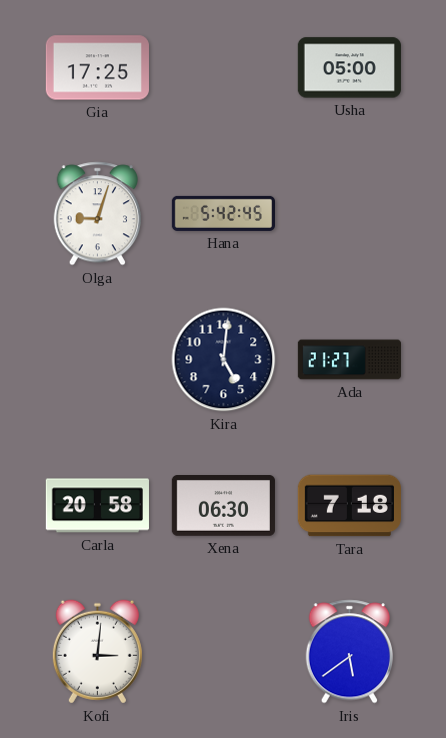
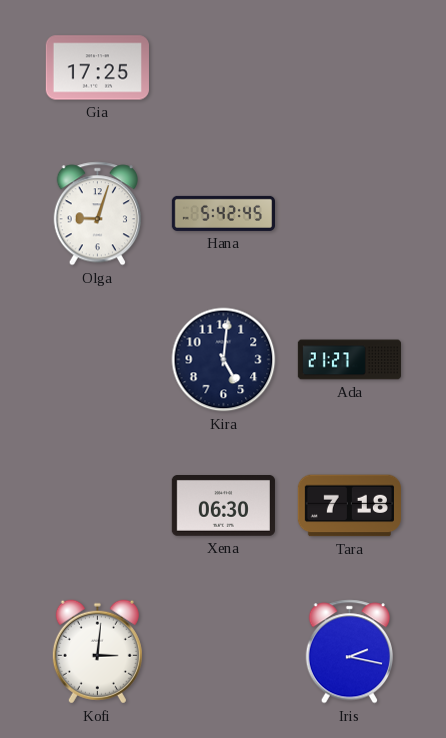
Usha: 05:00 -> none
Carla: 20:58 -> none
Iris: 5:39 -> 2:17
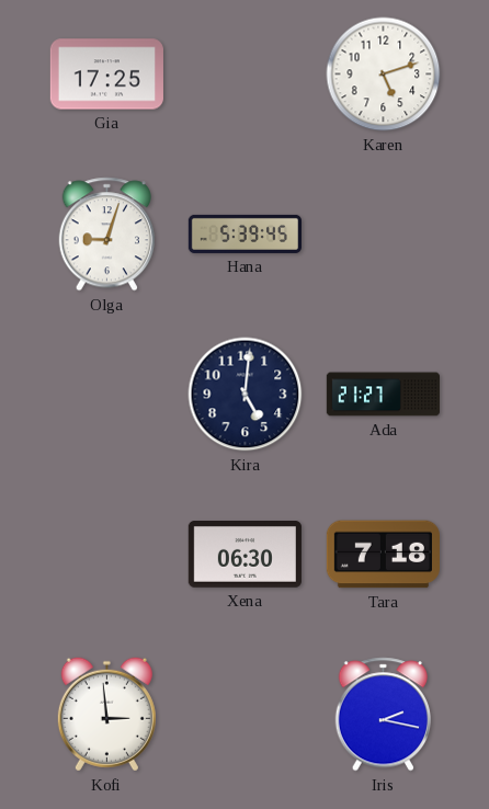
Karen: none -> 5:12
Hana: 5:42 -> 5:39
Kofi: 3:01 -> 2:59
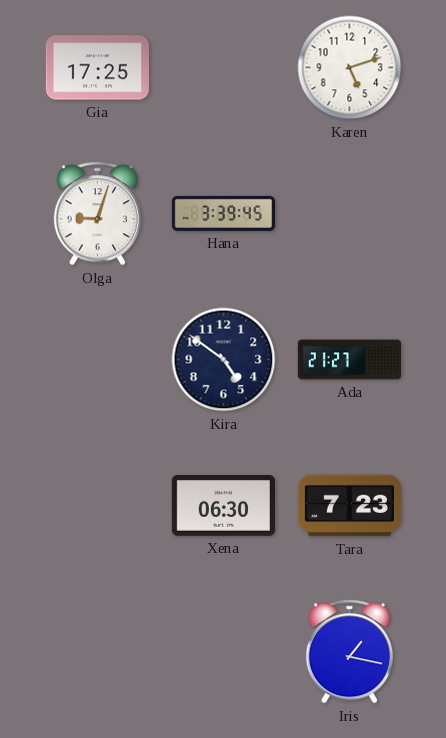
Hana: 5:39 -> 3:39
Kira: 5:01 -> 4:51
Tara: 7:18 -> 7:23
Kofi: 2:59 -> none
Iris: 2:17 -> 1:17
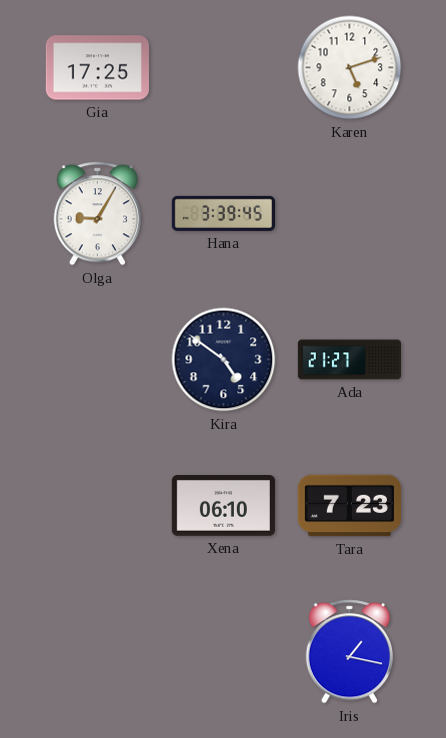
Olga: 9:03 -> 9:05
Xena: 06:30 -> 06:10
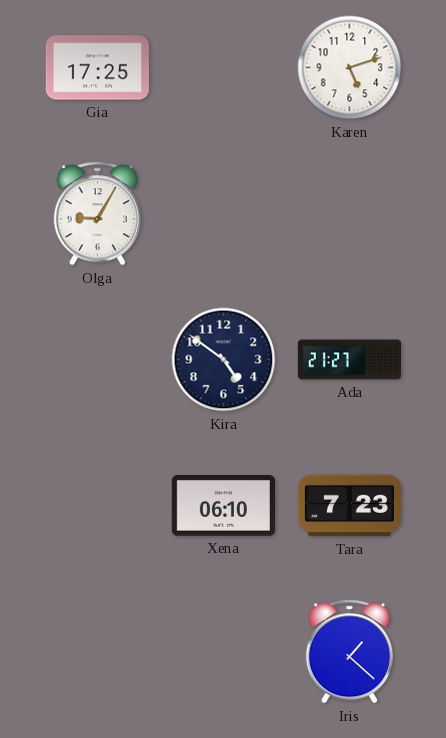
Hana: 3:39 -> none
Iris: 1:17 -> 1:22
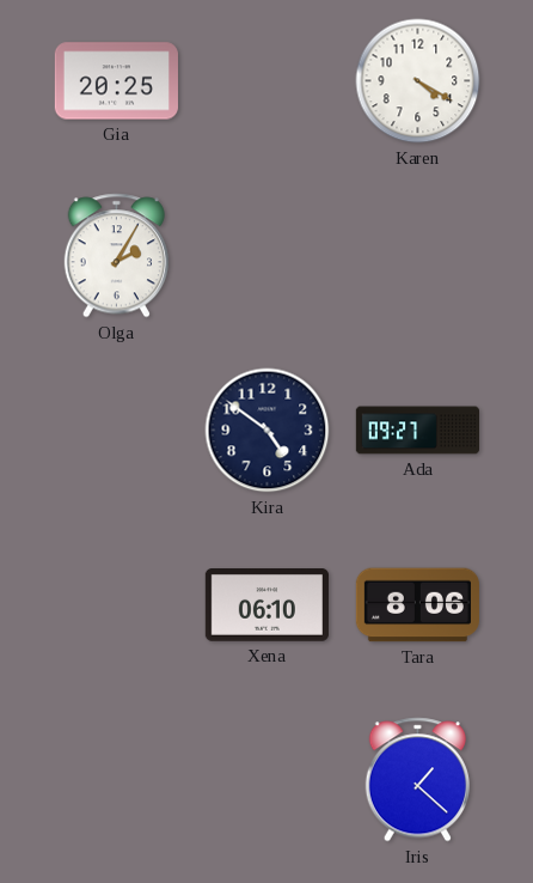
Gia: 17:25 -> 20:25
Karen: 5:12 -> 4:20
Olga: 9:05 -> 2:05
Ada: 21:27 -> 09:27
Tara: 7:23 -> 8:06
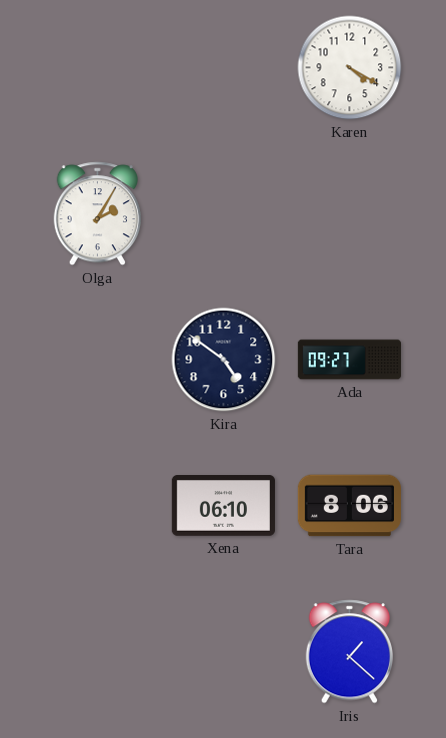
Gia: 20:25 -> none
